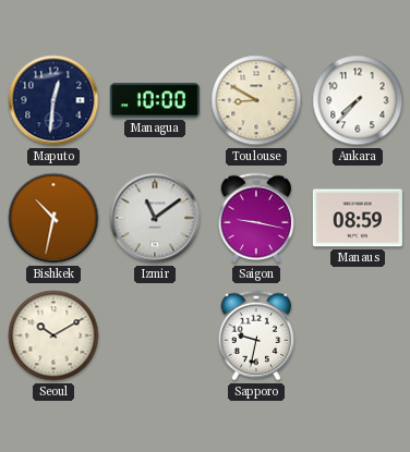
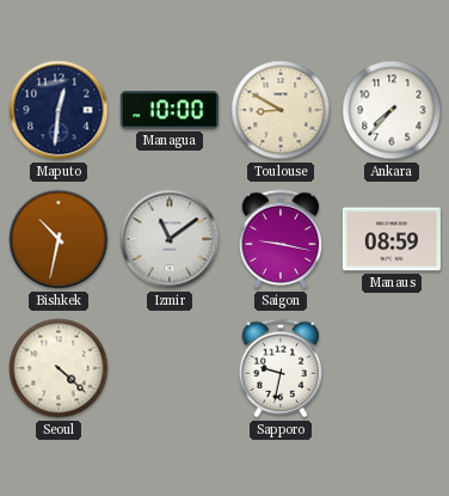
Seoul: 10:10 -> 4:22
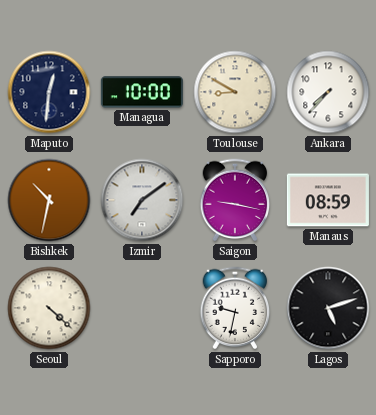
Izmir: 11:09 -> 7:09
Lagos: none -> 5:12
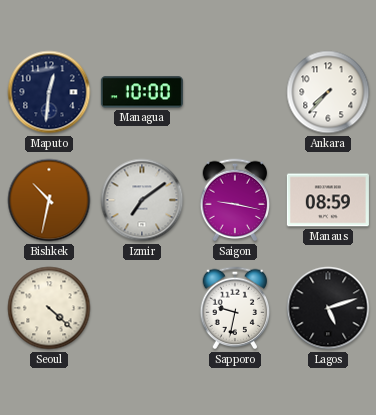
Toulouse: 8:50 -> none
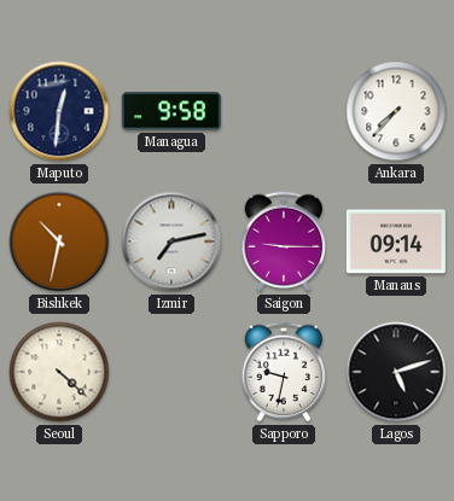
Managua: 10:00 -> 9:58
Izmir: 7:09 -> 7:13
Saigon: 9:17 -> 9:15
Manaus: 08:59 -> 09:14
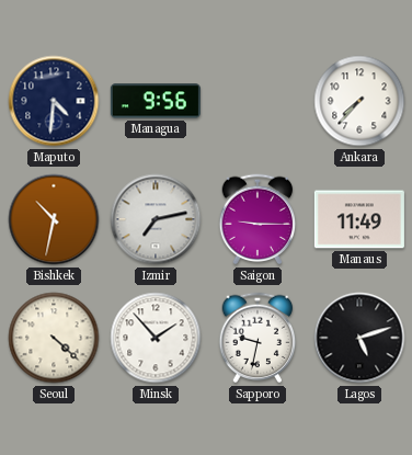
Maputo: 12:31 -> 4:31
Managua: 9:58 -> 9:56
Manaus: 09:14 -> 11:49
Minsk: none -> 1:53
